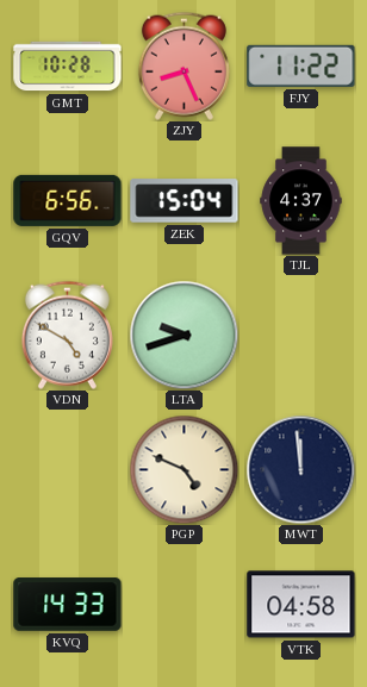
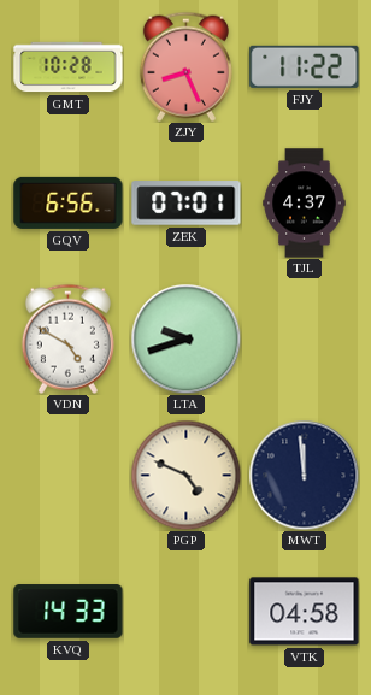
ZEK: 15:04 -> 07:01
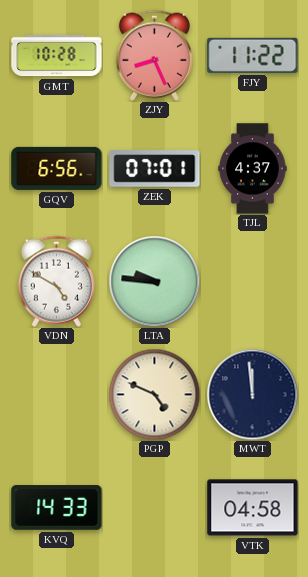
LTA: 9:42 -> 9:46
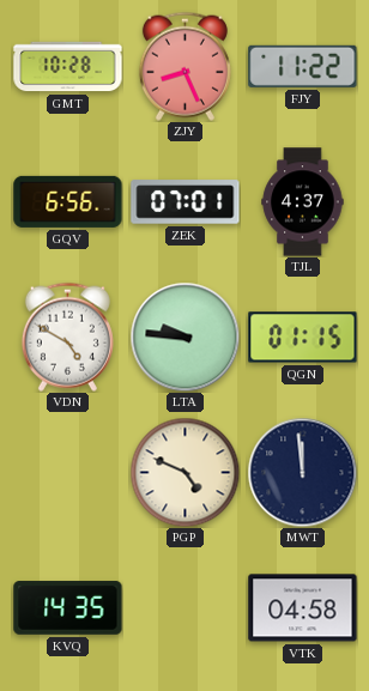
QGN: none -> 01:15
KVQ: 14:33 -> 14:35
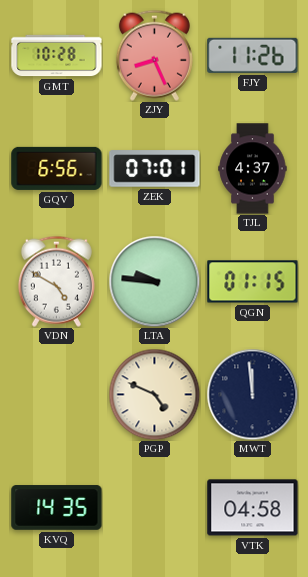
FJY: 11:22 -> 11:26
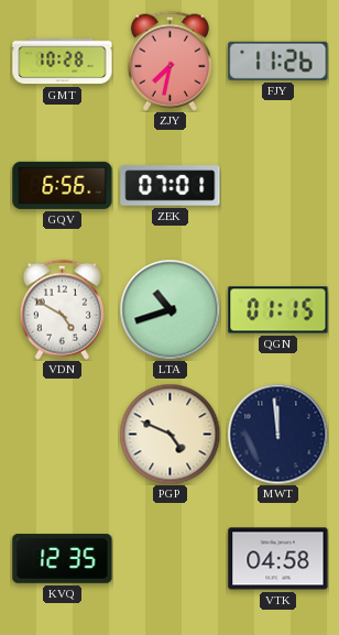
ZJY: 8:26 -> 7:32
TJL: 4:37 -> none
LTA: 9:46 -> 10:42
KVQ: 14:35 -> 12:35
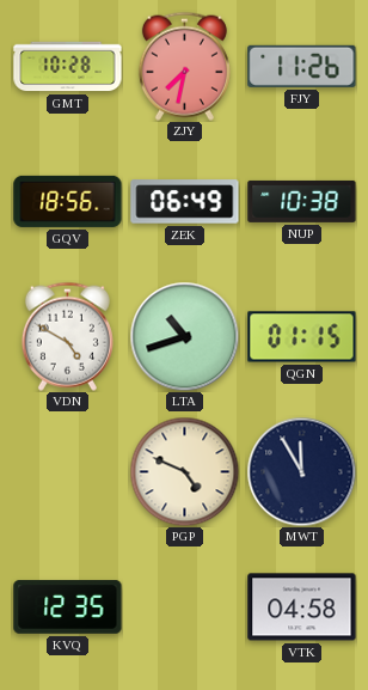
GQV: 6:56 -> 18:56
ZEK: 07:01 -> 06:49
NUP: none -> 10:38
MWT: 11:59 -> 11:55
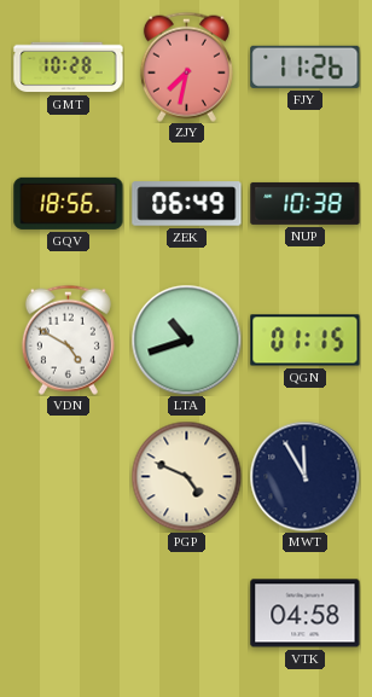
KVQ: 12:35 -> none
